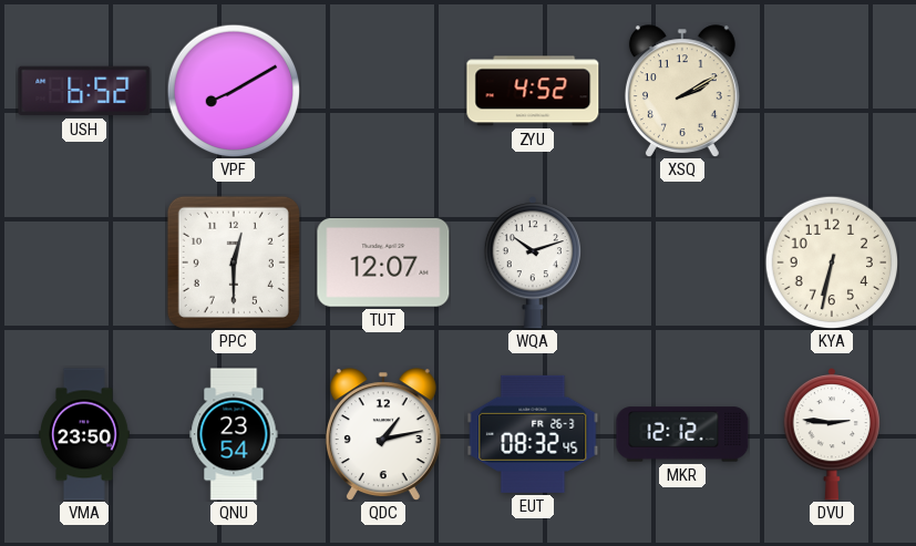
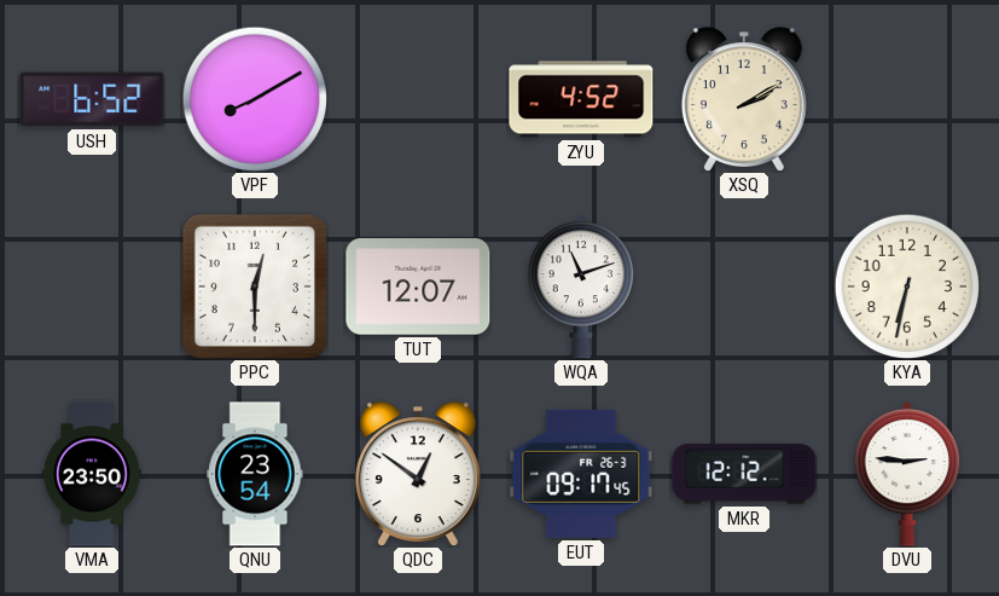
WQA: 10:12 -> 11:12
QDC: 1:13 -> 12:51
EUT: 08:32 -> 09:17
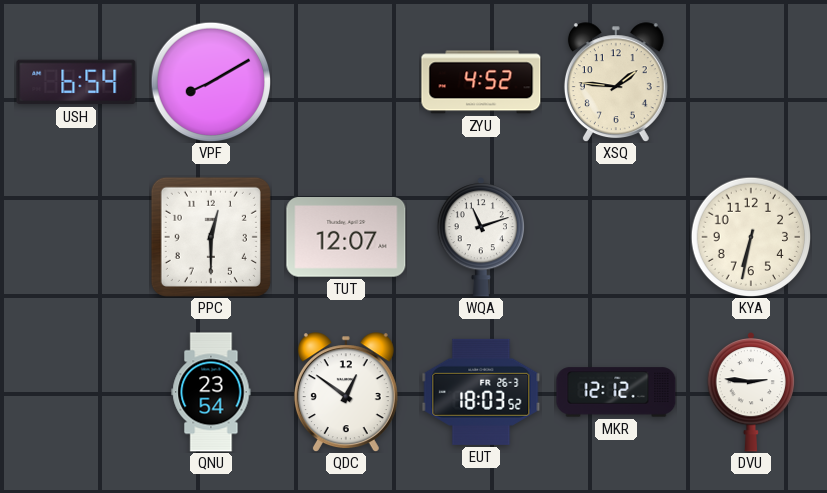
USH: 6:52 -> 6:54
XSQ: 2:10 -> 1:46
VMA: 23:50 -> none
EUT: 09:17 -> 18:03
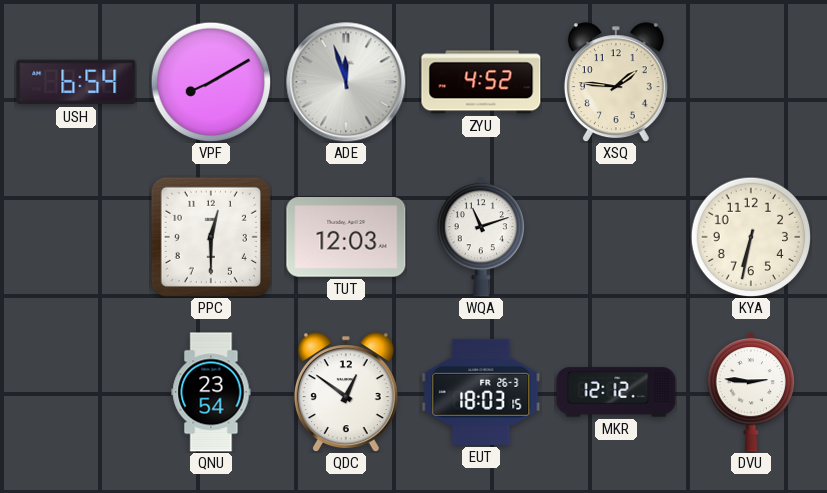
ADE: none -> 11:57
TUT: 12:07 -> 12:03
EUT: 18:03:52 -> 18:03:15
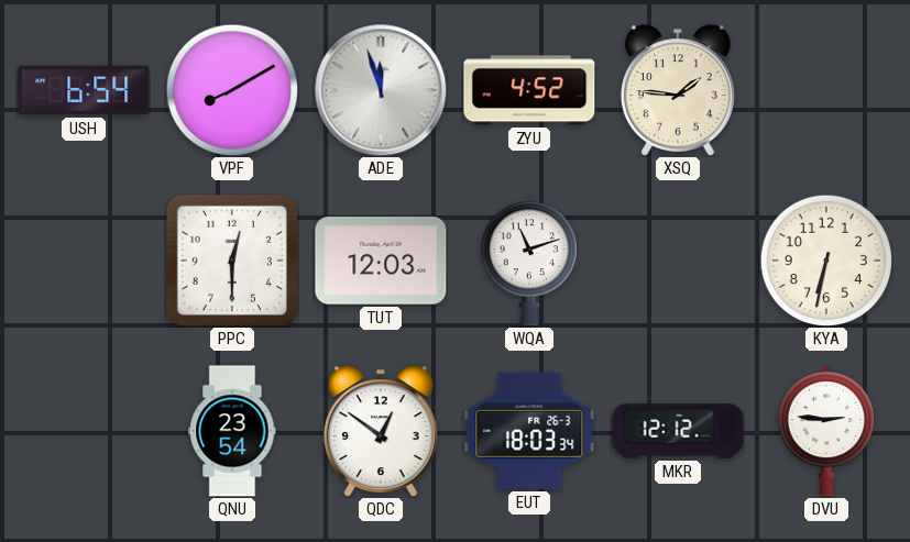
EUT: 18:03:15 -> 18:03:34
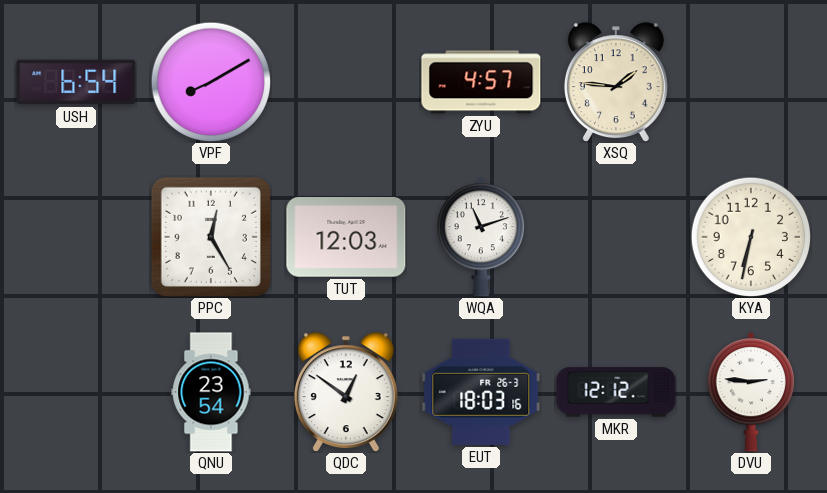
ADE: 11:57 -> none
ZYU: 4:52 -> 4:57
PPC: 12:30 -> 12:25
EUT: 18:03:34 -> 18:03:16
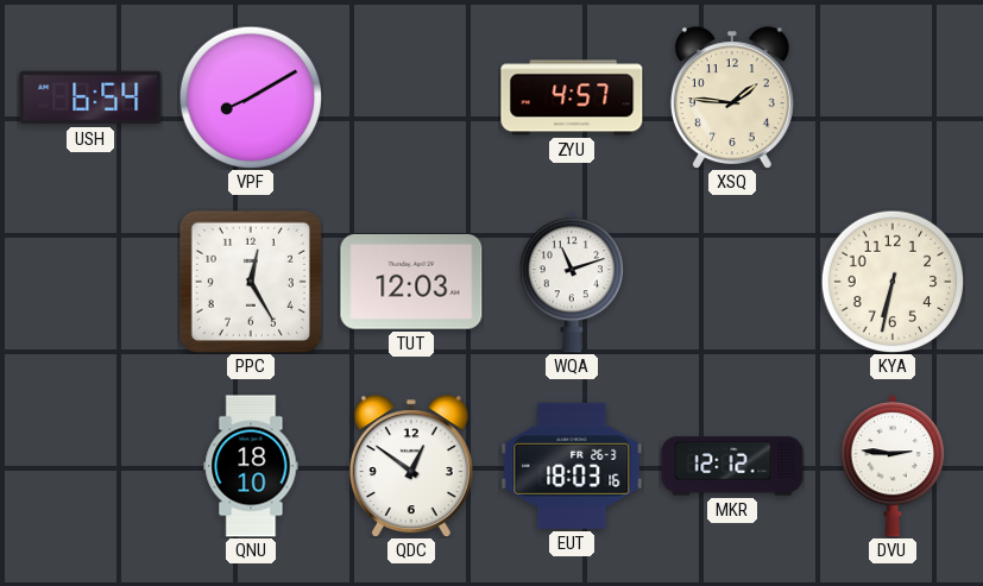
QNU: 23:54 -> 18:10
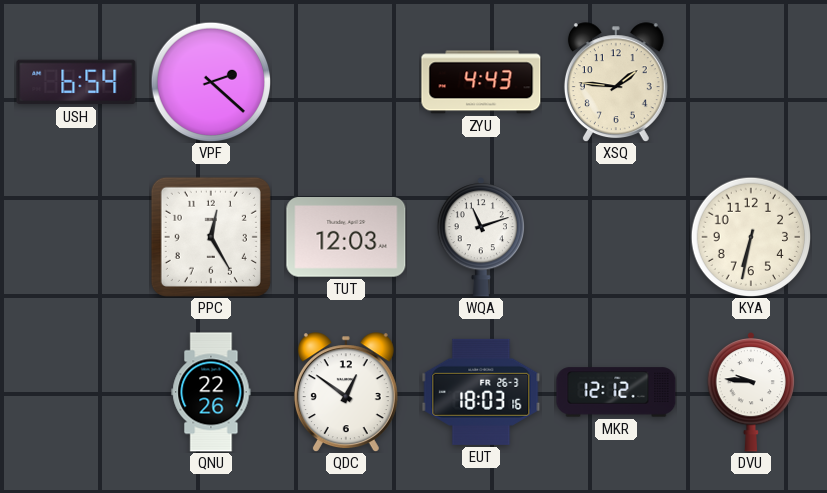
VPF: 8:10 -> 2:22
ZYU: 4:57 -> 4:43
QNU: 18:10 -> 22:26
DVU: 2:46 -> 9:46
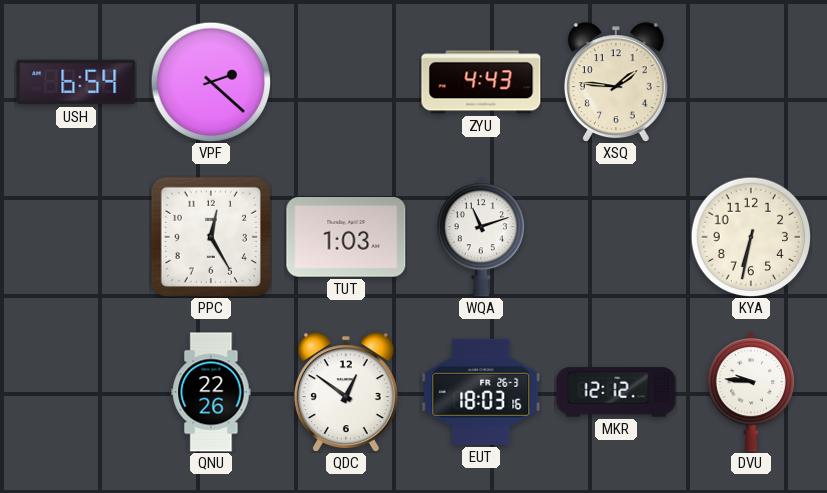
TUT: 12:03 -> 1:03
